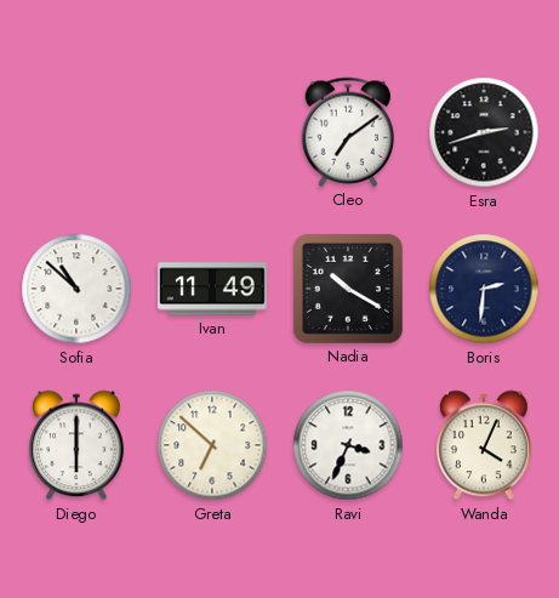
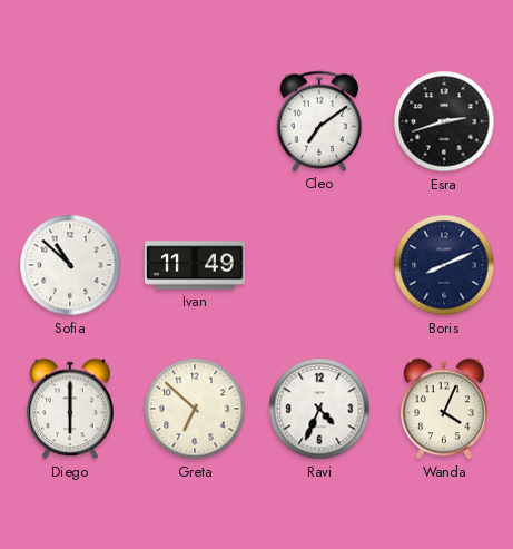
Nadia: 10:20 -> none
Boris: 2:31 -> 8:11
Ravi: 3:34 -> 4:34
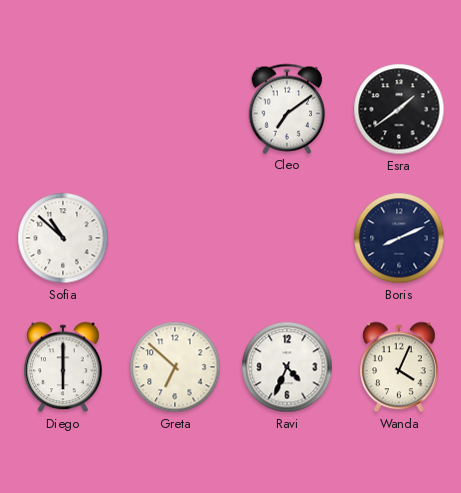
Esra: 2:42 -> 1:39
Ivan: 11:49 -> none
